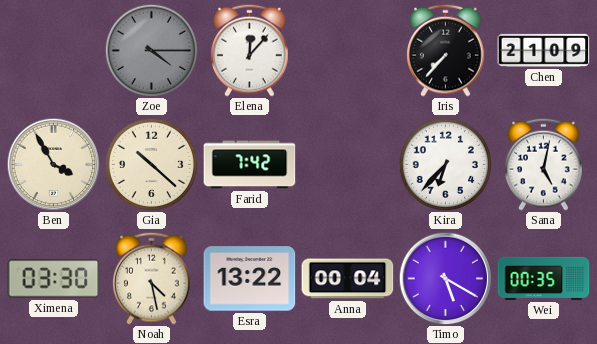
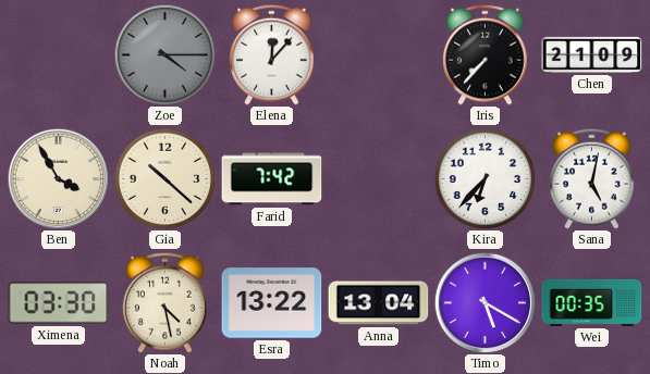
Anna: 00:04 -> 13:04
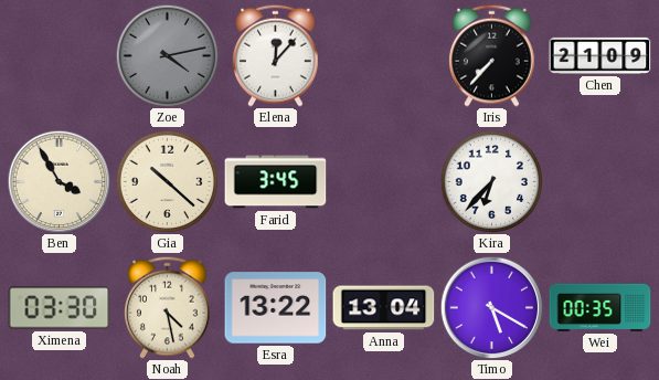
Zoe: 4:15 -> 4:13
Farid: 7:42 -> 3:45
Sana: 5:02 -> none
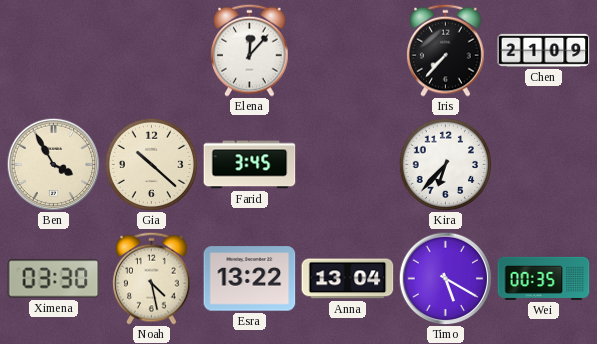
Zoe: 4:13 -> none
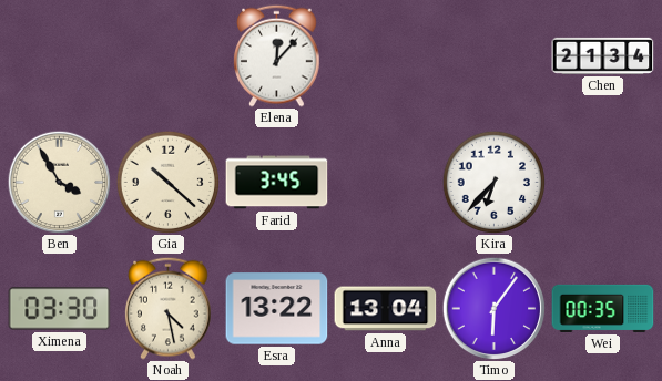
Iris: 7:37 -> none
Chen: 21:09 -> 21:34
Timo: 5:20 -> 6:06
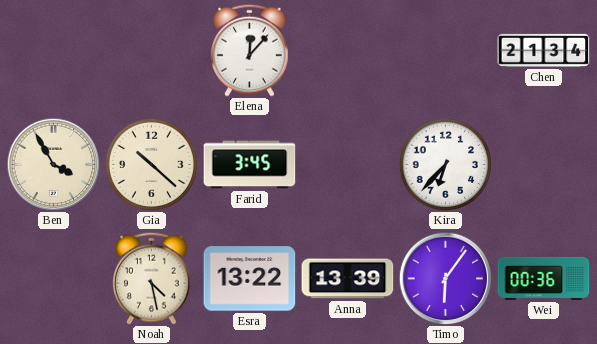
Ximena: 03:30 -> none
Anna: 13:04 -> 13:39
Wei: 00:35 -> 00:36
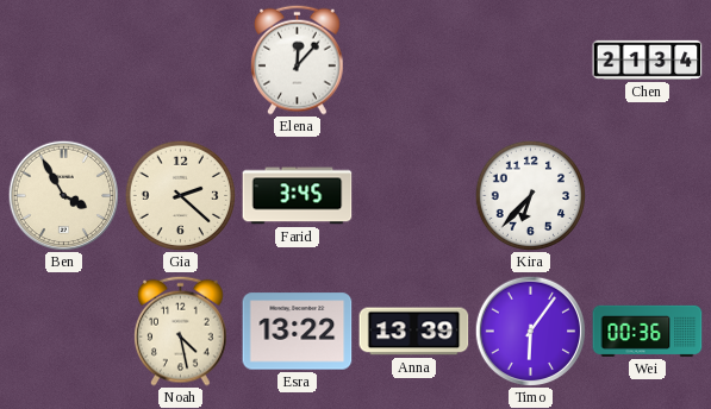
Gia: 10:22 -> 2:22
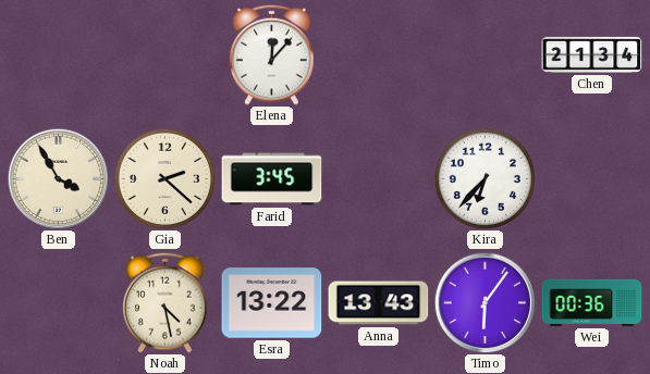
Anna: 13:39 -> 13:43
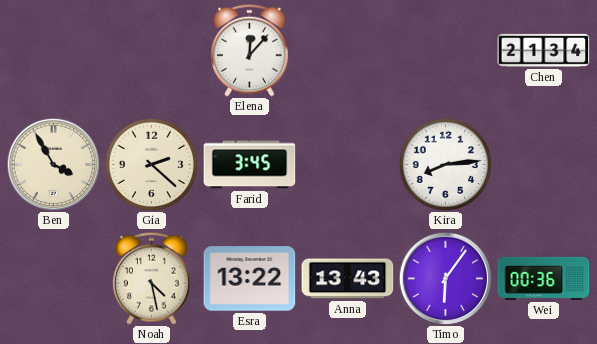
Kira: 6:37 -> 8:14
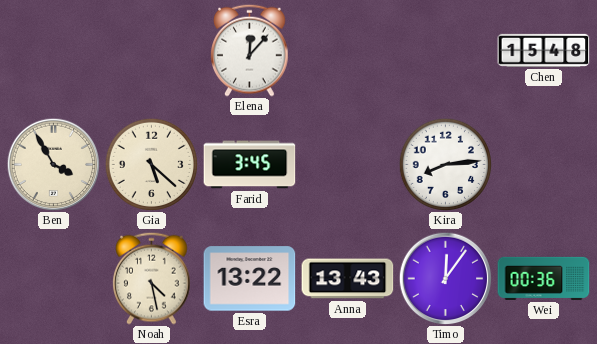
Chen: 21:34 -> 15:48
Gia: 2:22 -> 5:22
Timo: 6:06 -> 12:06
